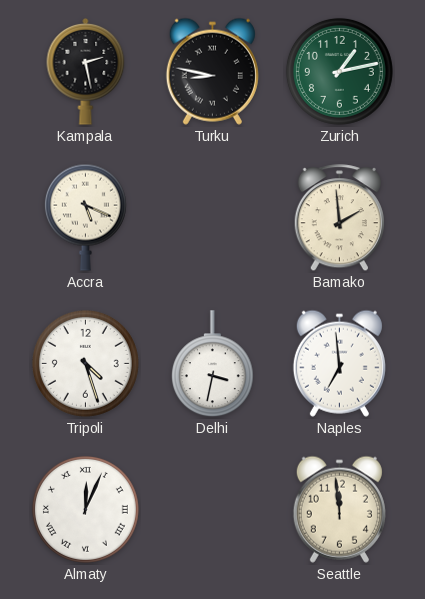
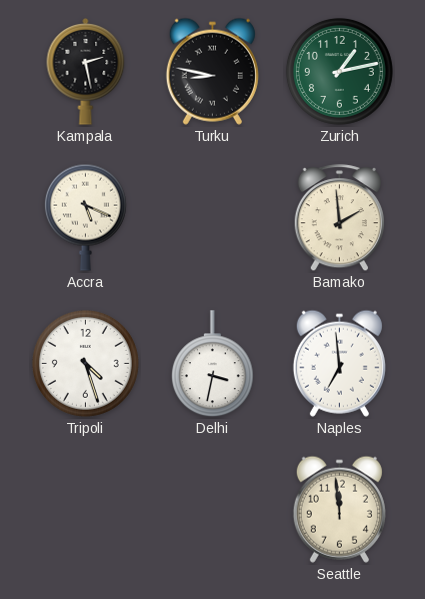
Almaty: 12:04 -> none
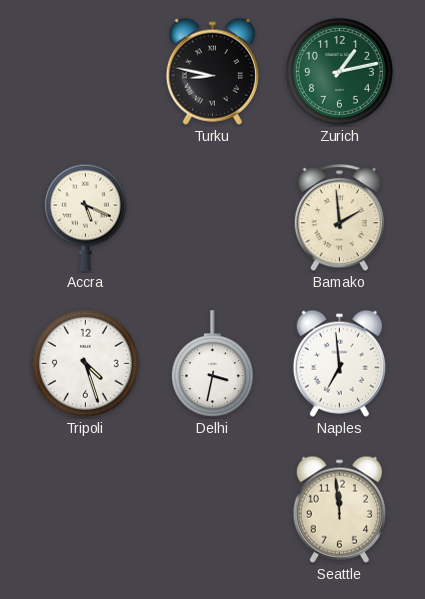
Kampala: 2:28 -> none
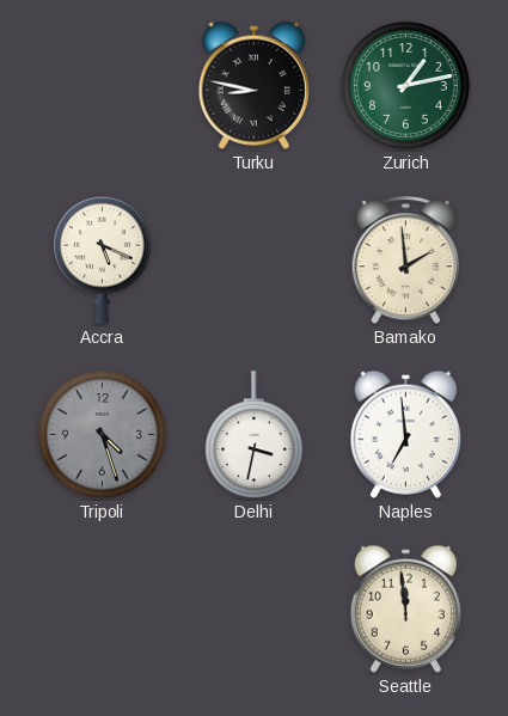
Tripoli dial: white -> grey
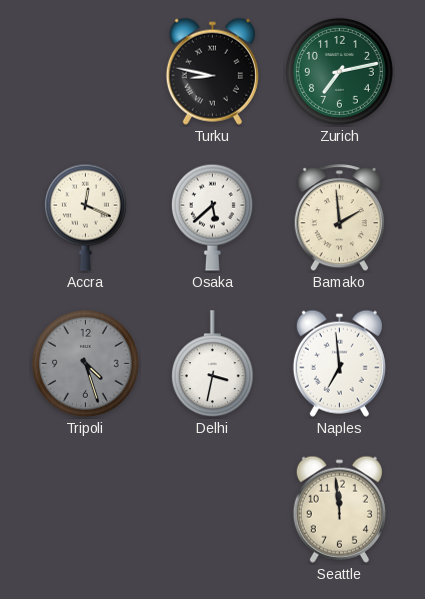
Zurich: 1:13 -> 7:13
Accra: 5:19 -> 12:19
Osaka: none -> 5:38
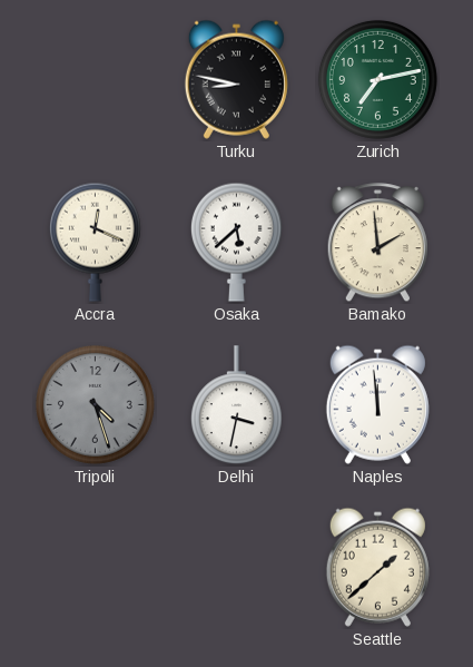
Naples: 6:59 -> 11:59
Seattle: 11:59 -> 1:38
